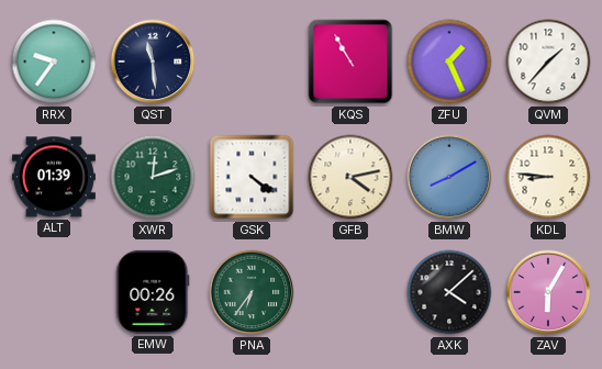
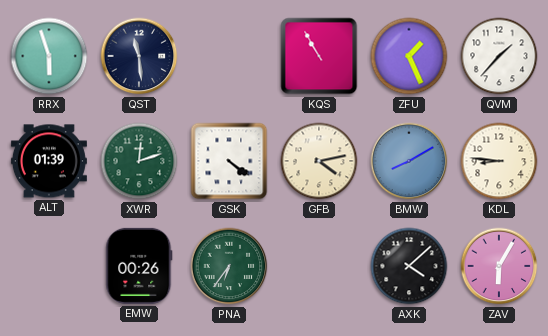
RRX: 9:36 -> 5:57
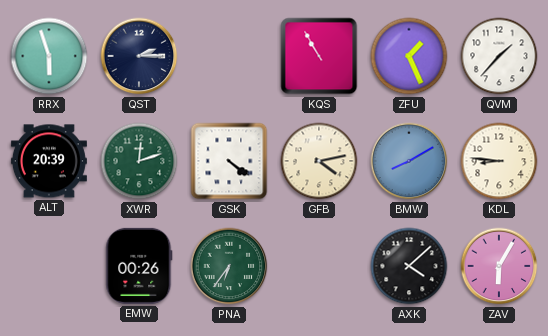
QST: 11:29 -> 2:15
ALT: 01:39 -> 20:39
